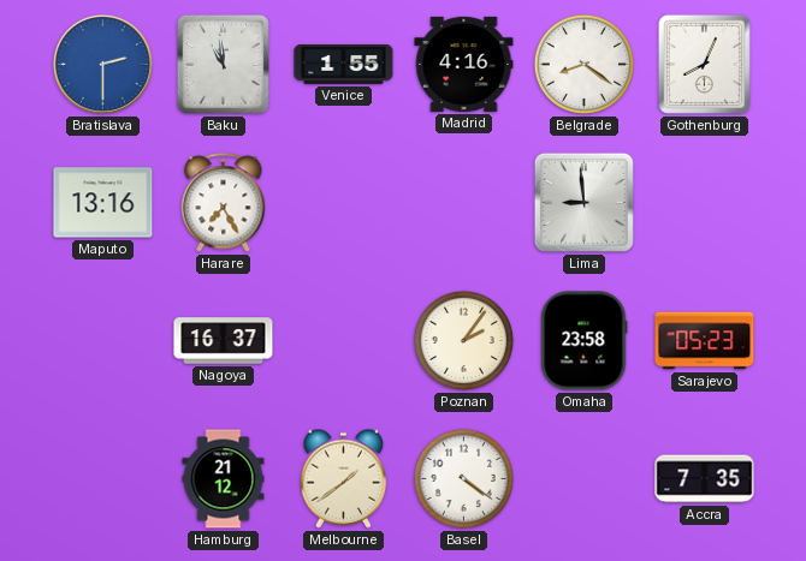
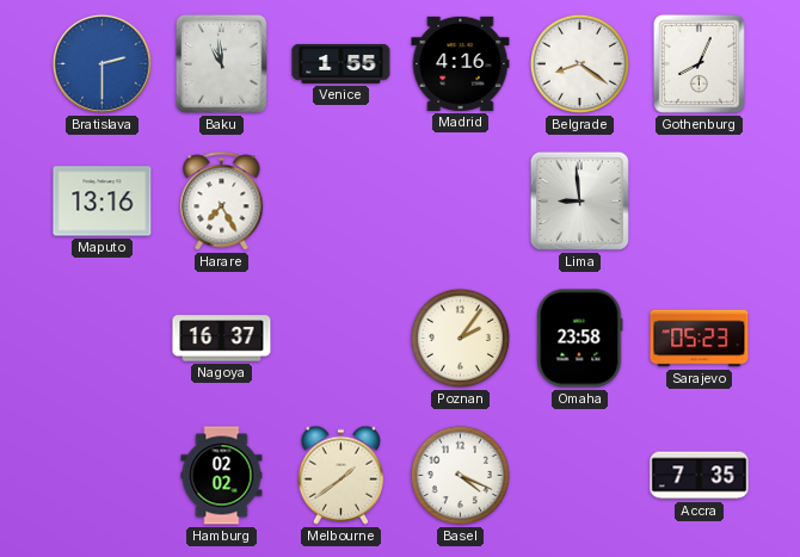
Hamburg: 21:12 -> 02:02
Basel: 4:21 -> 4:19
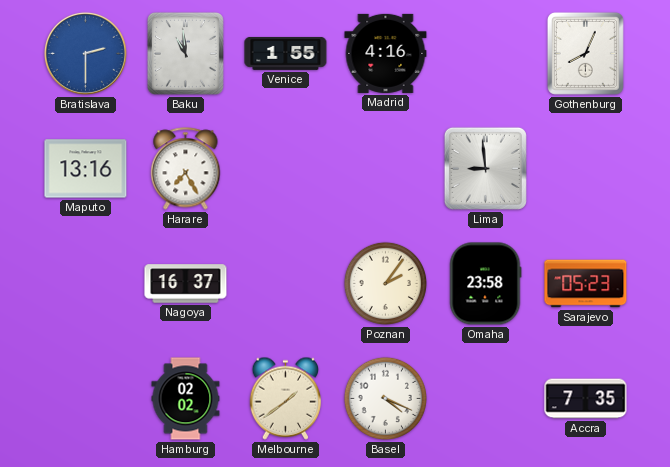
Belgrade: 8:21 -> none
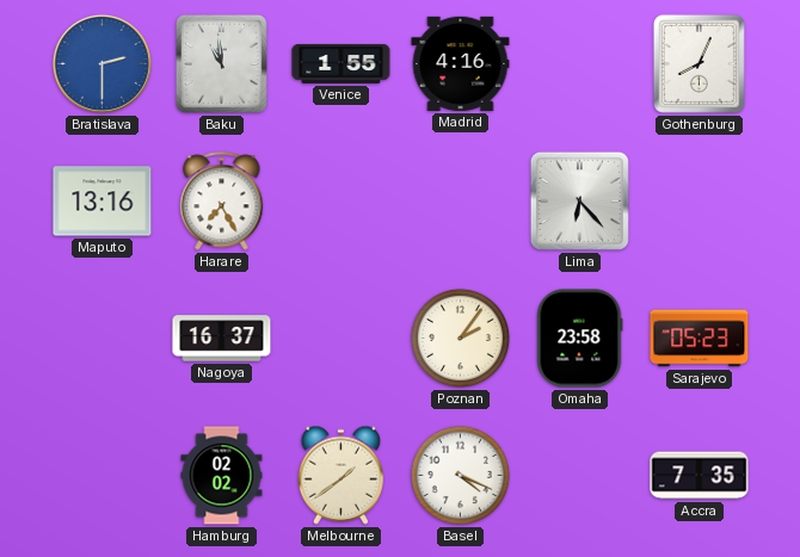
Lima: 8:59 -> 6:23
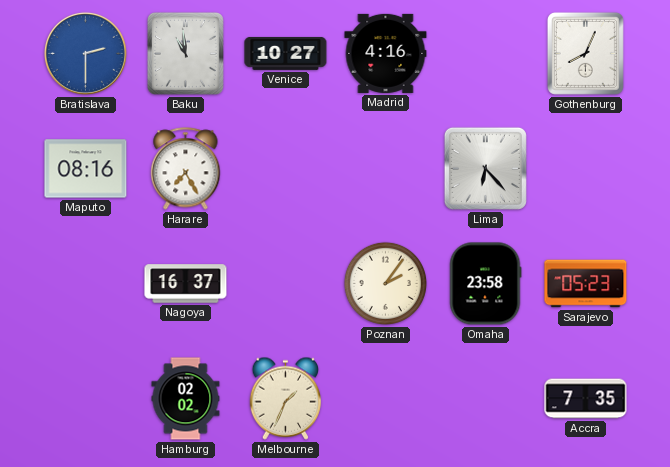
Venice: 1:55 -> 10:27
Maputo: 13:16 -> 08:16
Melbourne: 1:39 -> 1:34
Basel: 4:19 -> none
